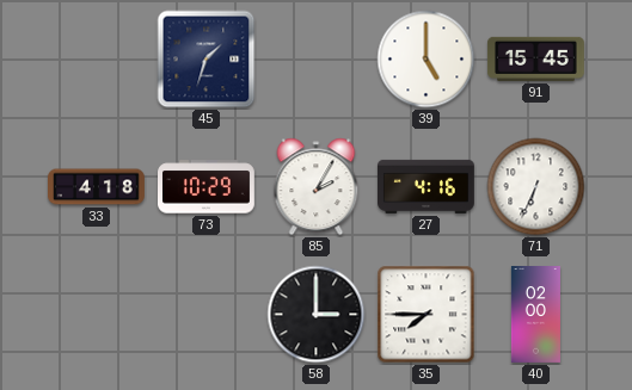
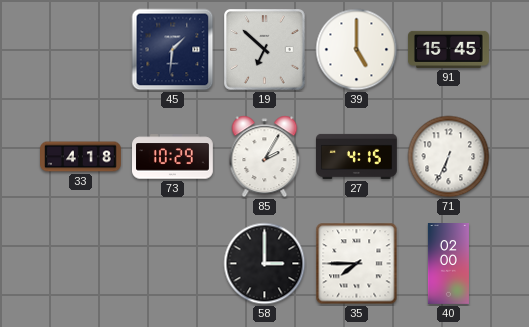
45: 1:33 -> 1:31
19: none -> 6:52
27: 4:16 -> 4:15
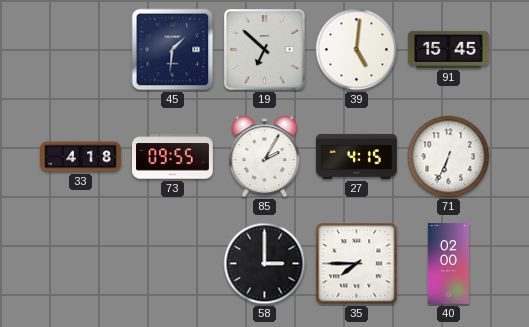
39: 5:00 -> 5:01
73: 10:29 -> 09:55
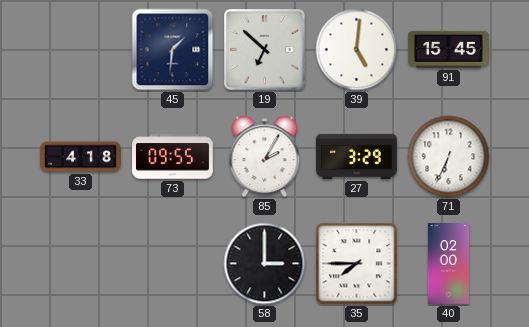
27: 4:15 -> 3:29
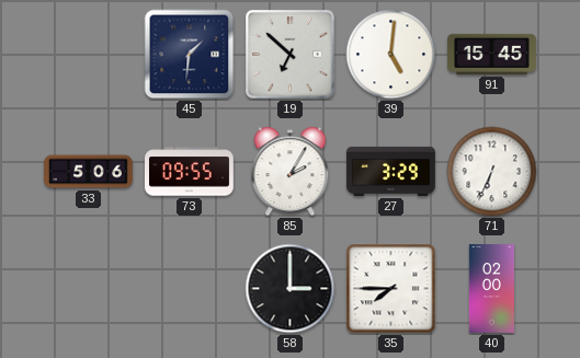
33: 4:18 -> 5:06
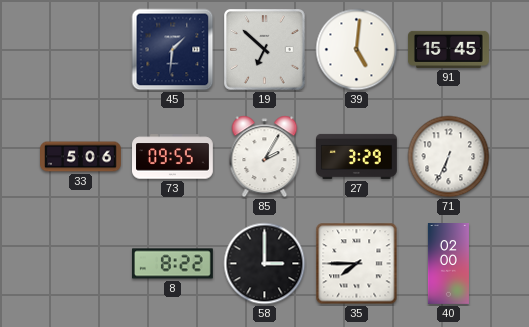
8: none -> 8:22
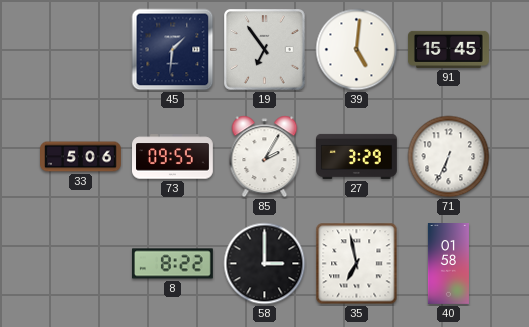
19: 6:52 -> 6:54
35: 7:45 -> 6:58
40: 02:00 -> 01:58
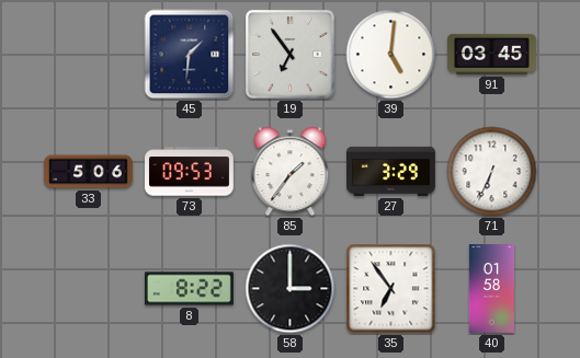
91: 15:45 -> 03:45
73: 09:55 -> 09:53
85: 2:05 -> 1:36
35: 6:58 -> 6:54
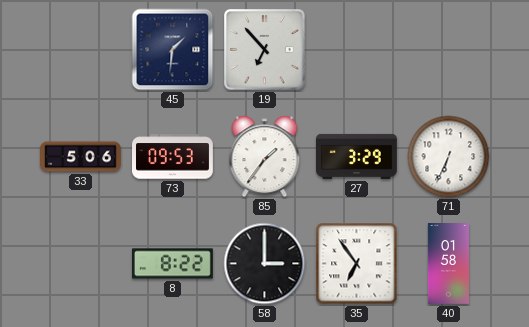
19: 6:54 -> 6:53
39: 5:01 -> none
91: 03:45 -> none
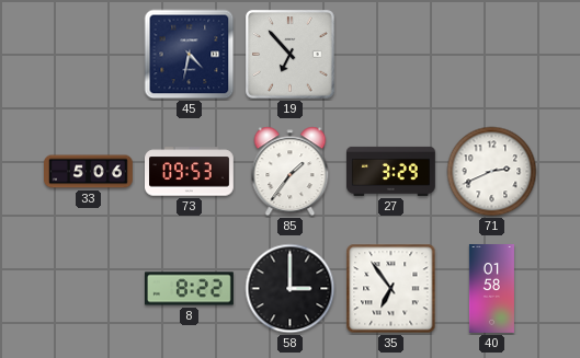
45: 1:31 -> 4:32
71: 6:34 -> 2:41
